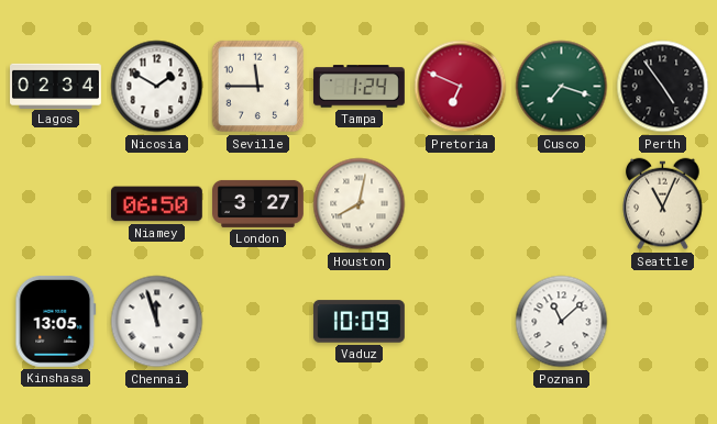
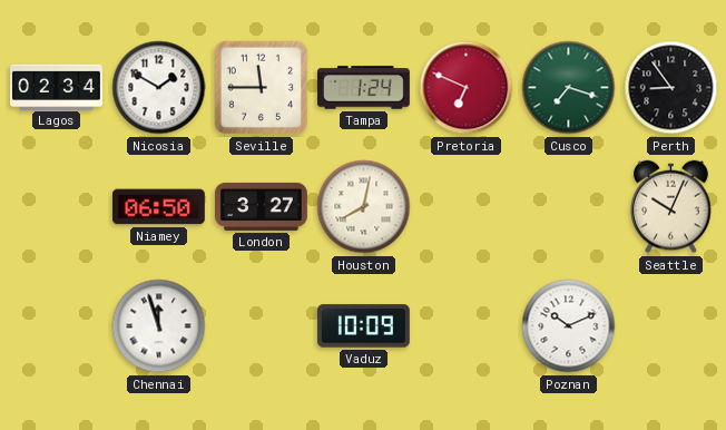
Perth: 4:54 -> 8:54
Seattle: 11:04 -> 10:04
Kinshasa: 13:05 -> none
Poznan: 11:08 -> 10:11
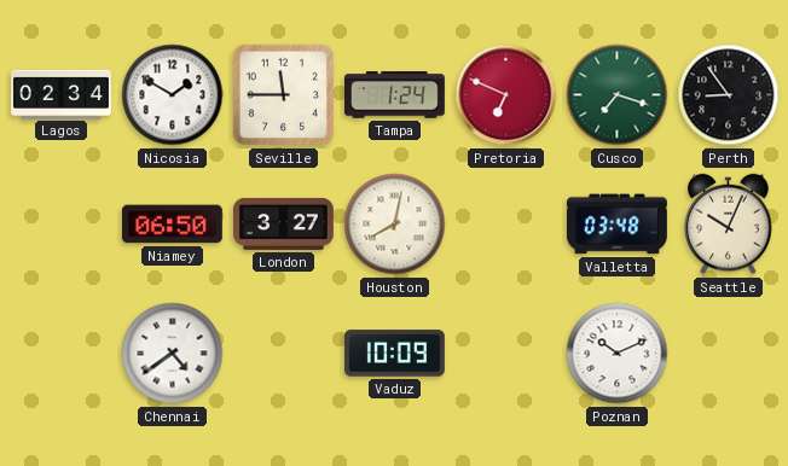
Valletta: none -> 03:48
Chennai: 11:57 -> 4:39
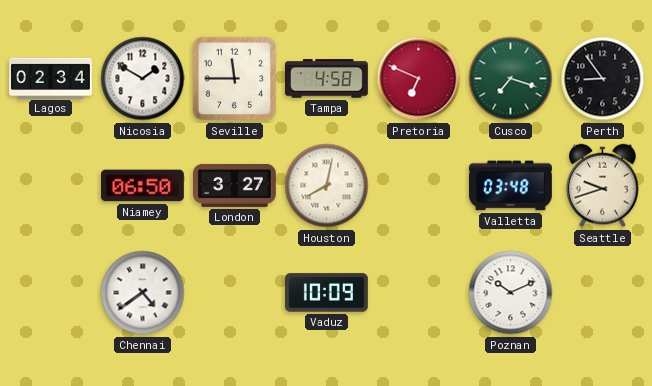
Tampa: 1:24 -> 4:58
Seattle: 10:04 -> 9:42
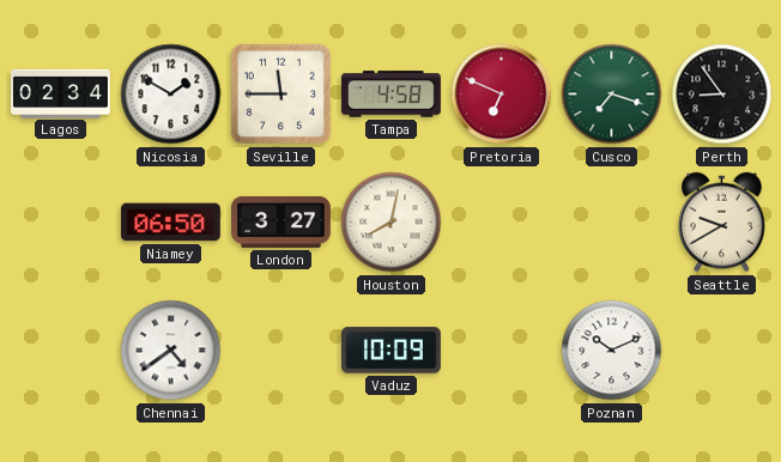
Valletta: 03:48 -> none
Seattle: 9:42 -> 9:40
